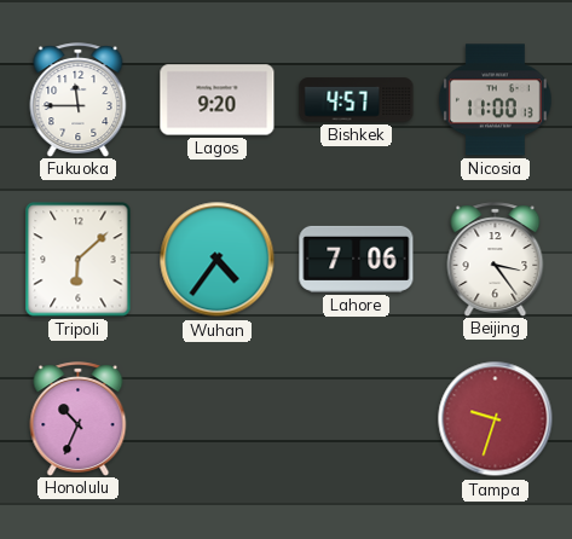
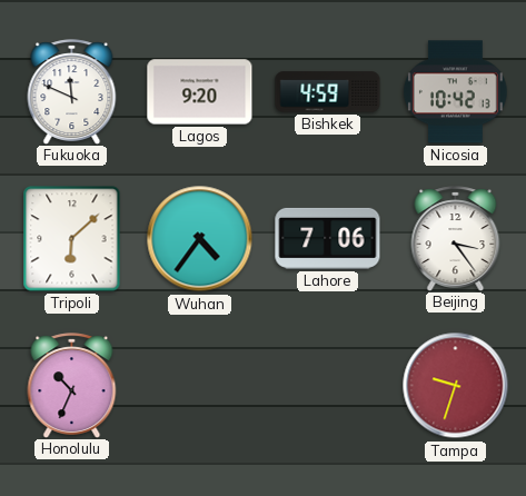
Fukuoka: 11:45 -> 11:49
Bishkek: 4:57 -> 4:59
Nicosia: 11:00 -> 10:42
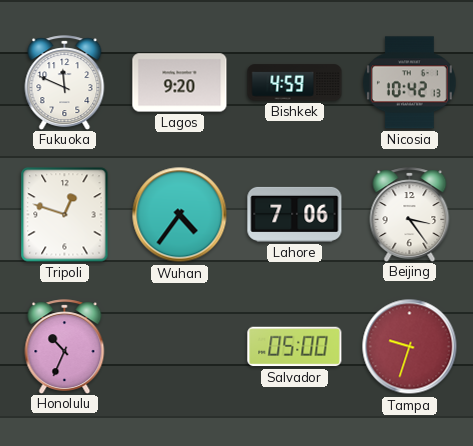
Tripoli: 6:08 -> 12:48
Salvador: none -> 05:00
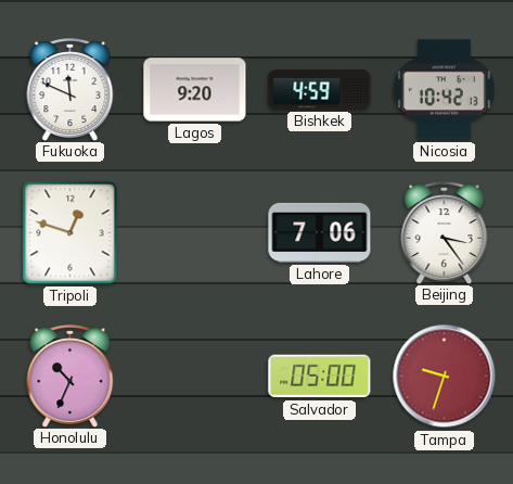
Wuhan: 4:36 -> none
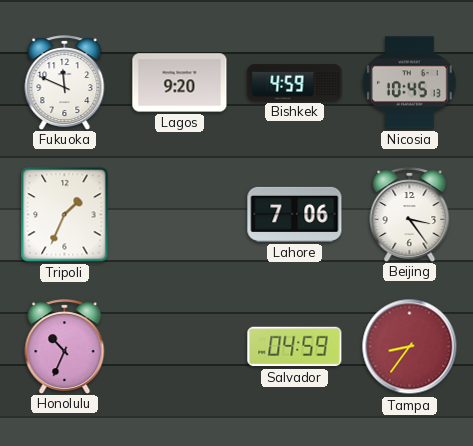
Nicosia: 10:42 -> 10:45
Tripoli: 12:48 -> 1:34
Salvador: 05:00 -> 04:59
Tampa: 9:33 -> 8:36
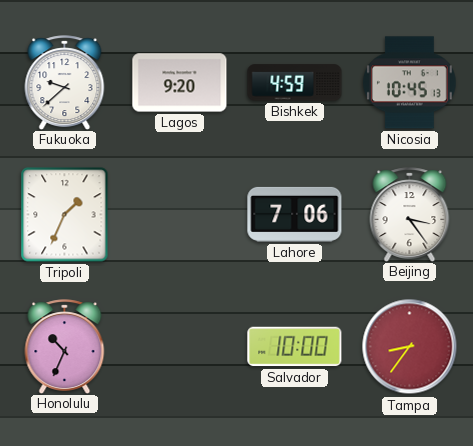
Fukuoka: 11:49 -> 9:38
Salvador: 04:59 -> 10:00
